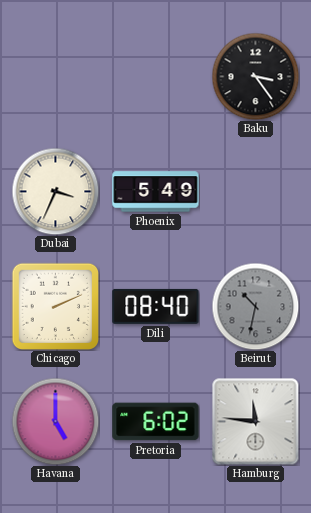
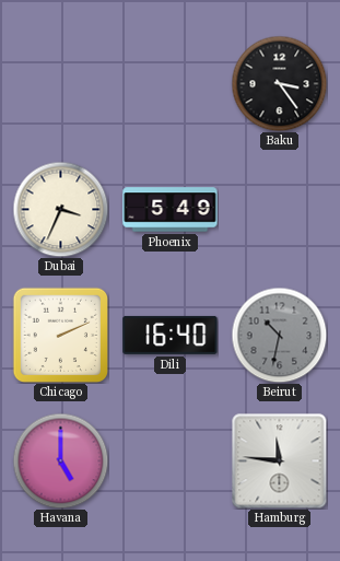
Dili: 08:40 -> 16:40
Pretoria: 6:02 -> none
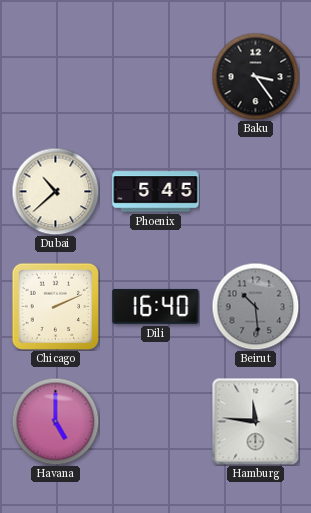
Dubai: 3:34 -> 10:38
Phoenix: 5:49 -> 5:45
Beirut: 10:32 -> 10:29
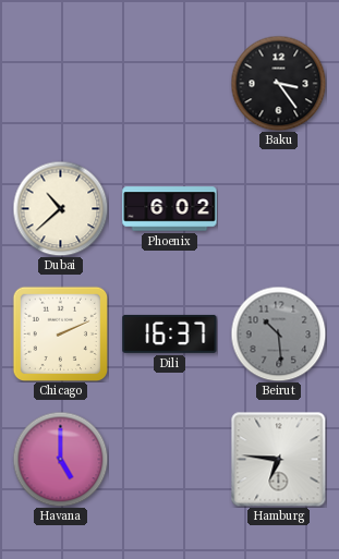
Phoenix: 5:45 -> 6:02
Dili: 16:40 -> 16:37
Hamburg: 11:46 -> 6:46
